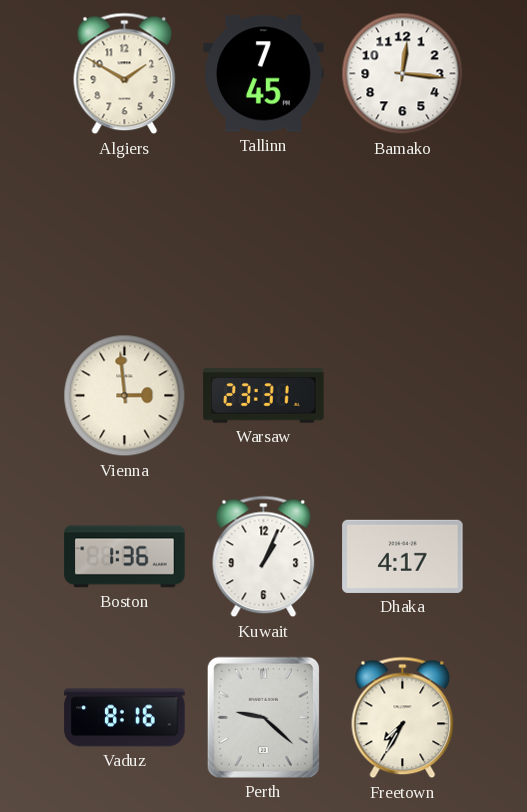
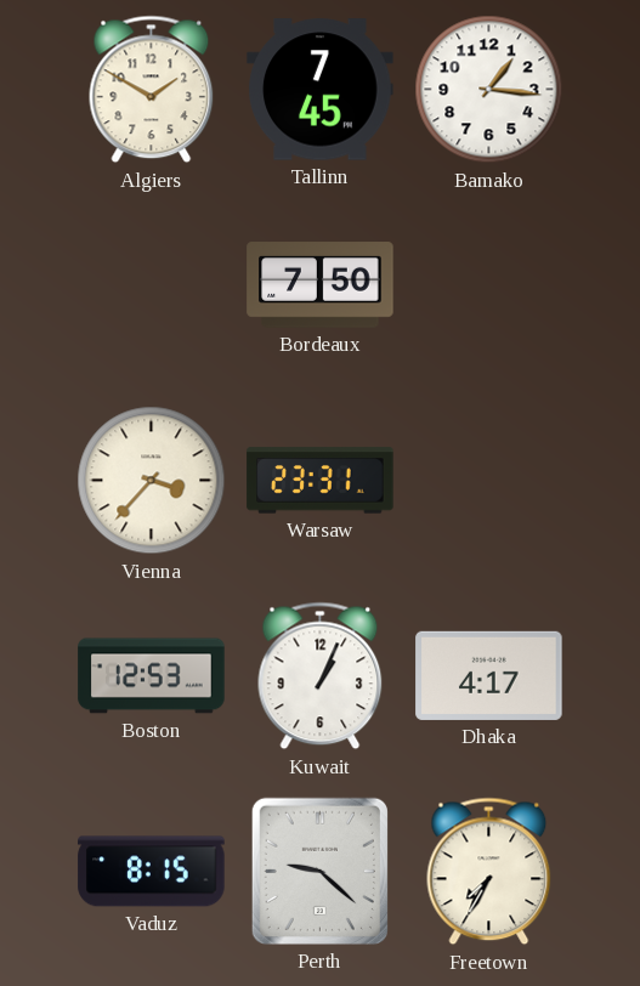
Bamako: 12:16 -> 1:16
Bordeaux: none -> 7:50
Vienna: 2:59 -> 3:37
Boston: 1:36 -> 12:53
Vaduz: 8:16 -> 8:15
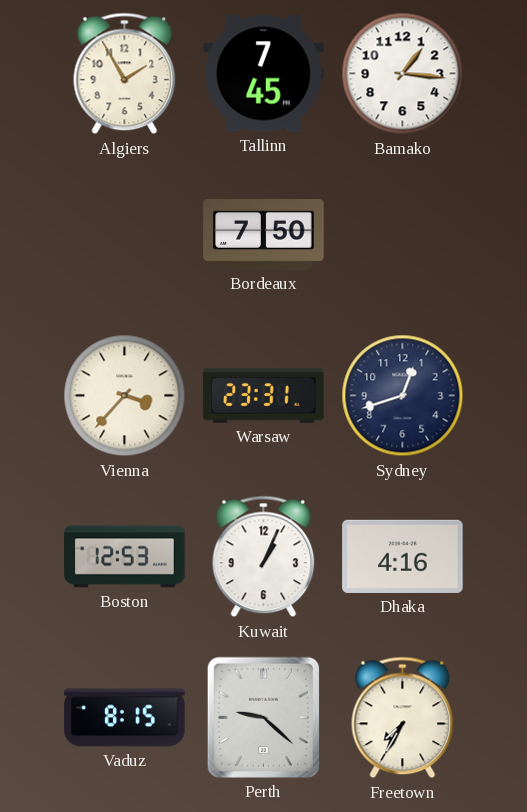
Algiers: 1:50 -> 1:55
Sydney: none -> 12:42
Dhaka: 4:17 -> 4:16
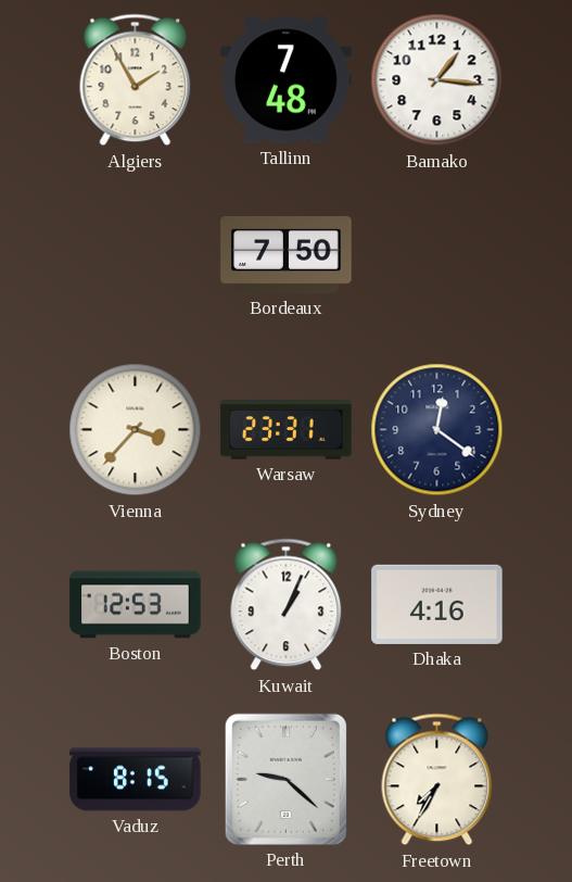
Tallinn: 7:45 -> 7:48
Sydney: 12:42 -> 12:21
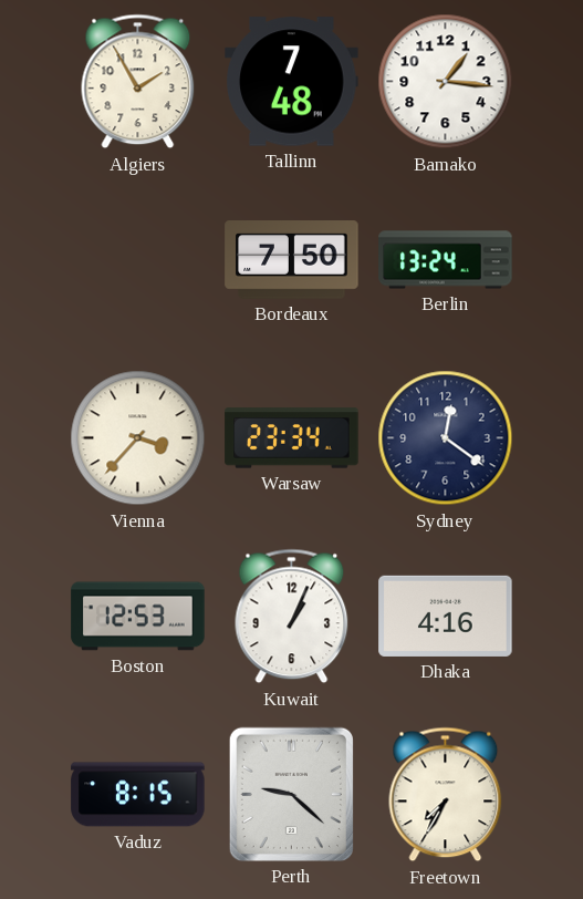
Berlin: none -> 13:24
Warsaw: 23:31 -> 23:34
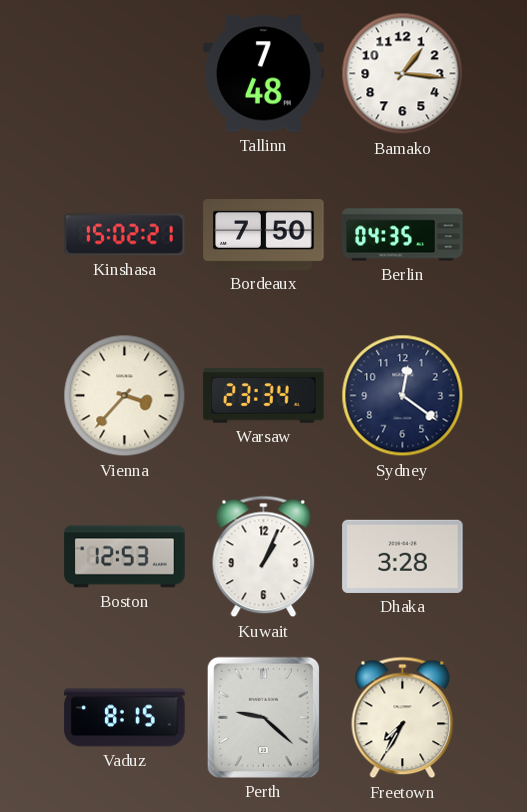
Algiers: 1:55 -> none
Kinshasa: none -> 15:02
Berlin: 13:24 -> 04:35
Dhaka: 4:16 -> 3:28
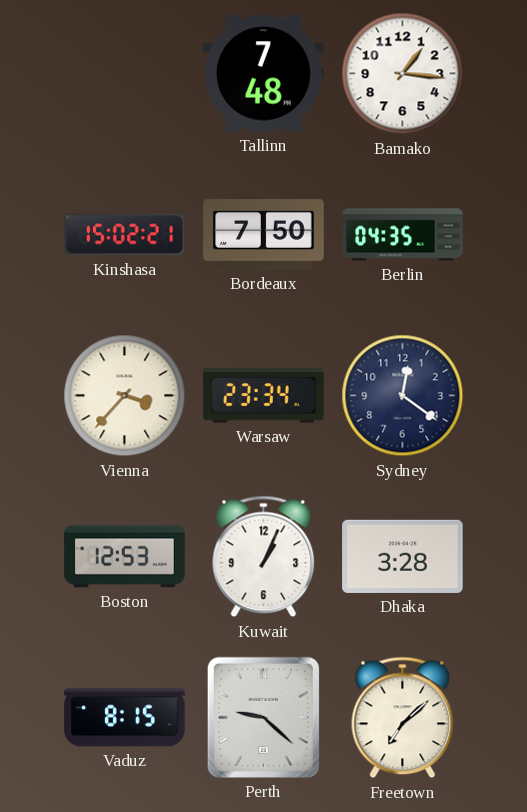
Freetown: 7:35 -> 7:08
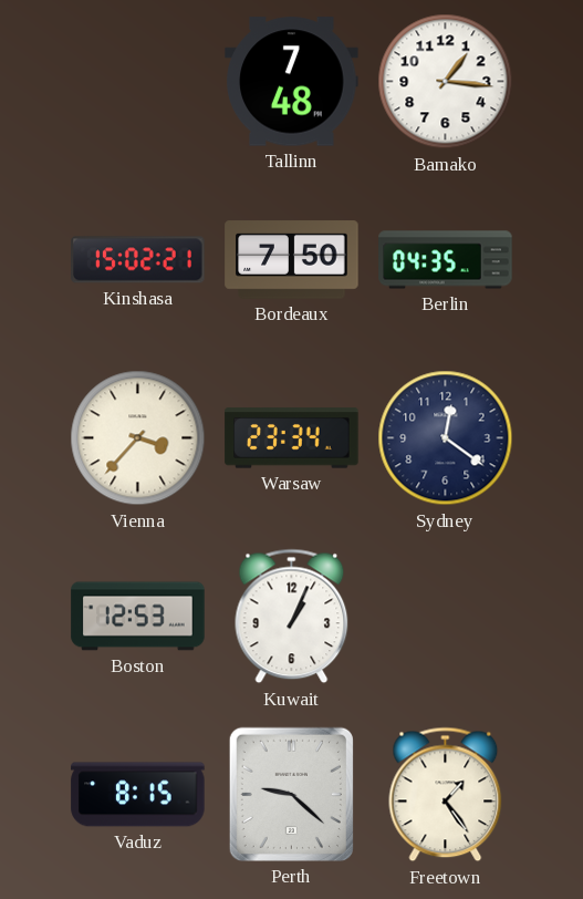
Dhaka: 3:28 -> none
Freetown: 7:08 -> 1:24
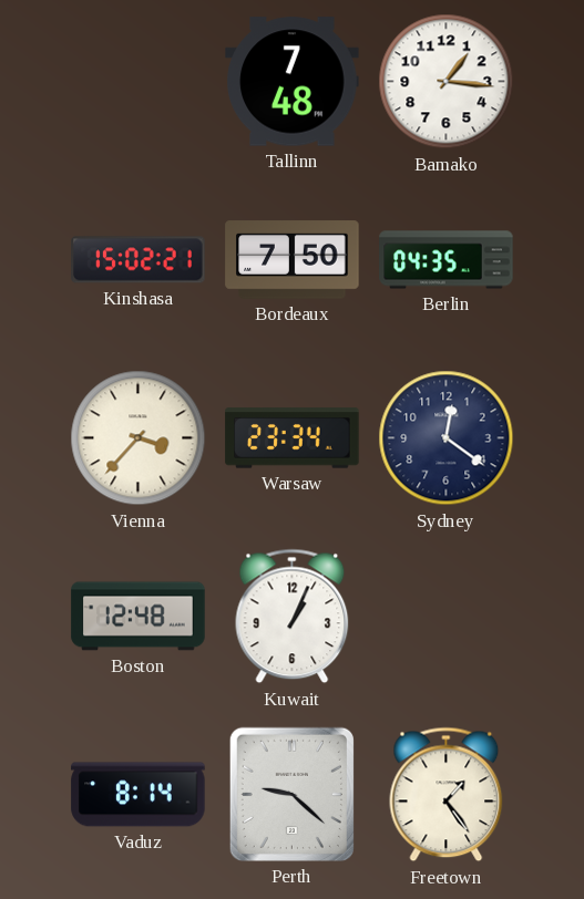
Boston: 12:53 -> 12:48
Vaduz: 8:15 -> 8:14
